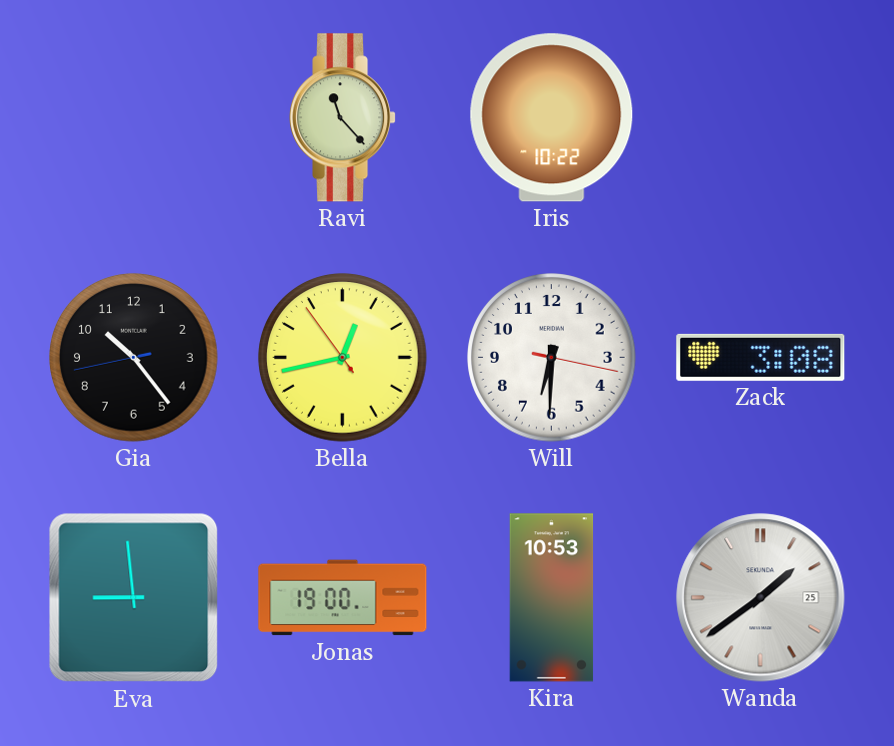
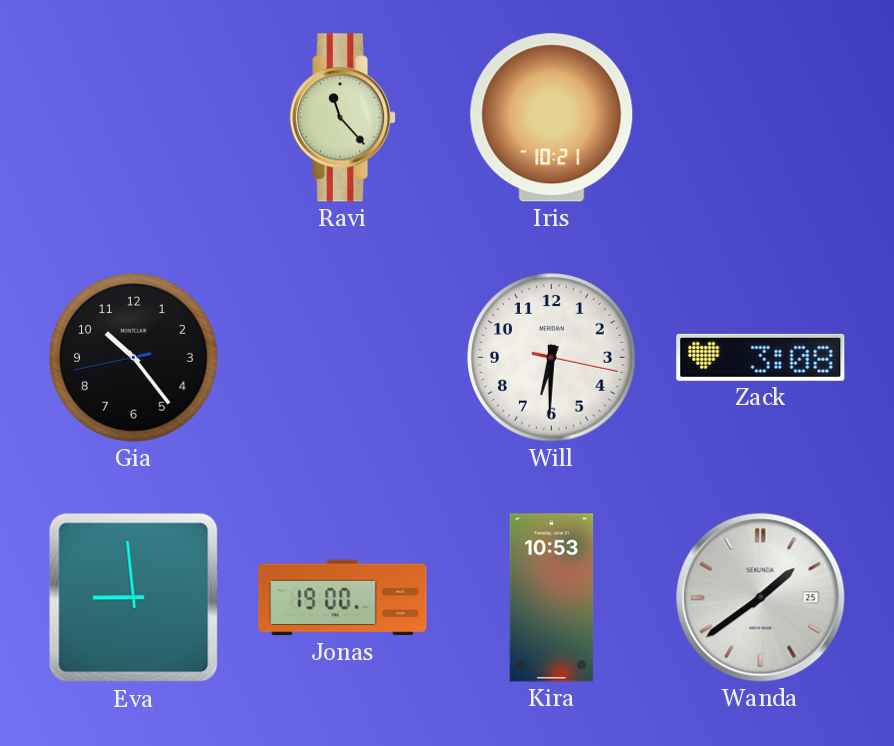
Iris: 10:22 -> 10:21
Bella: 12:42 -> none
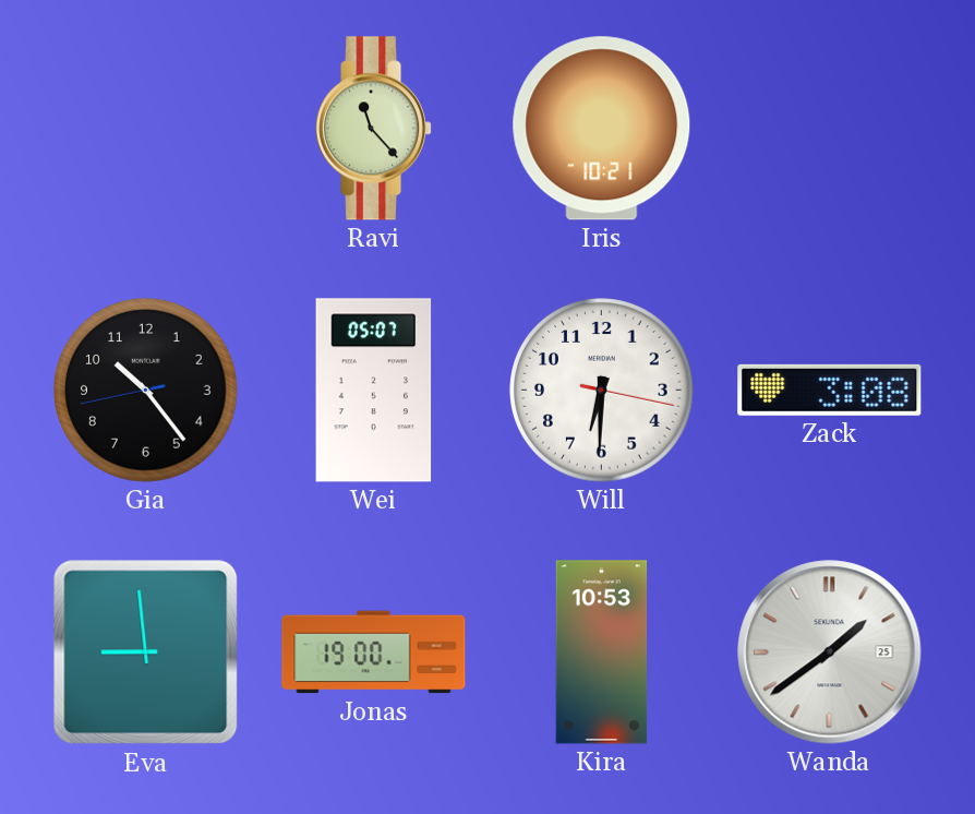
Wei: none -> 05:07
